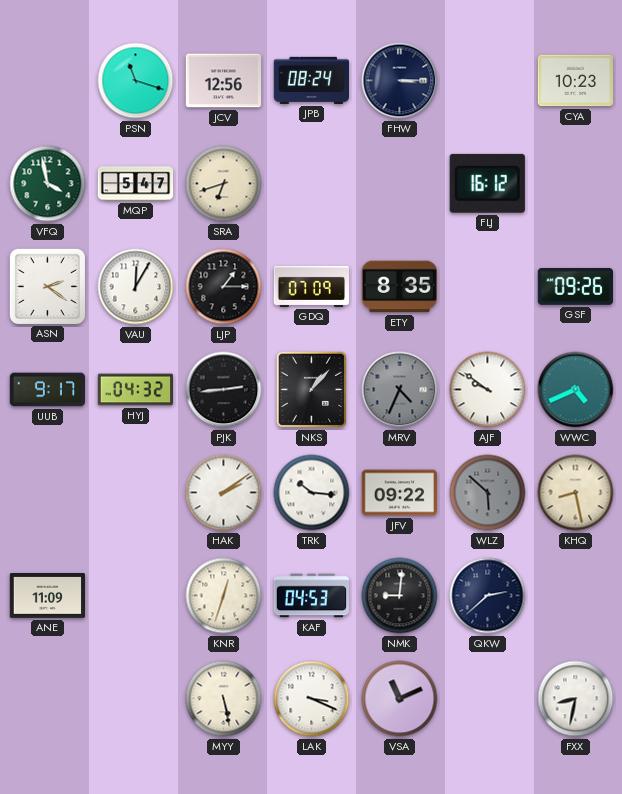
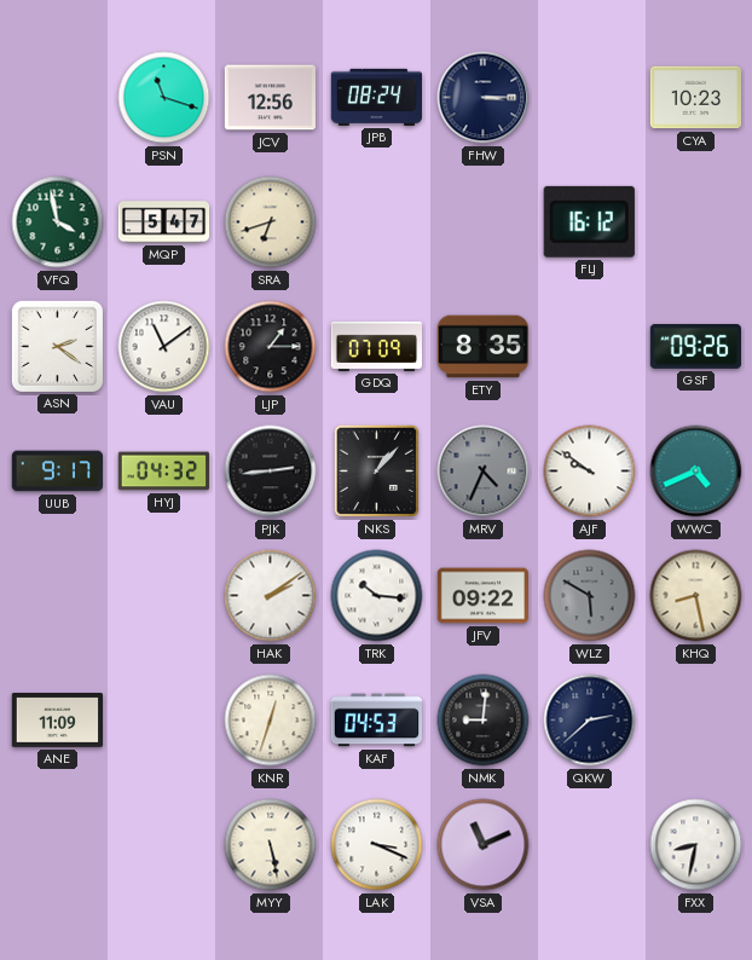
VAU: 12:05 -> 11:09
WLZ: 5:52 -> 5:50
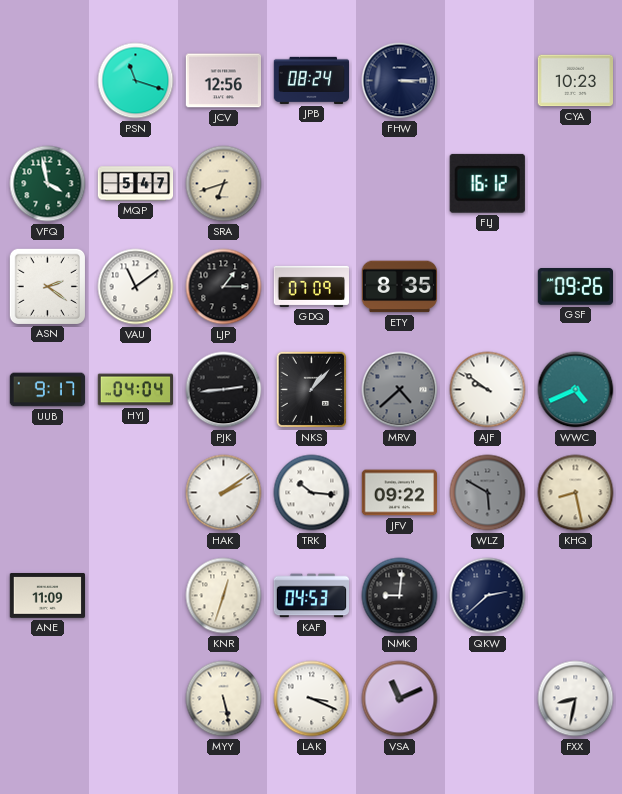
HYJ: 04:32 -> 04:04
MRV: 4:34 -> 4:38
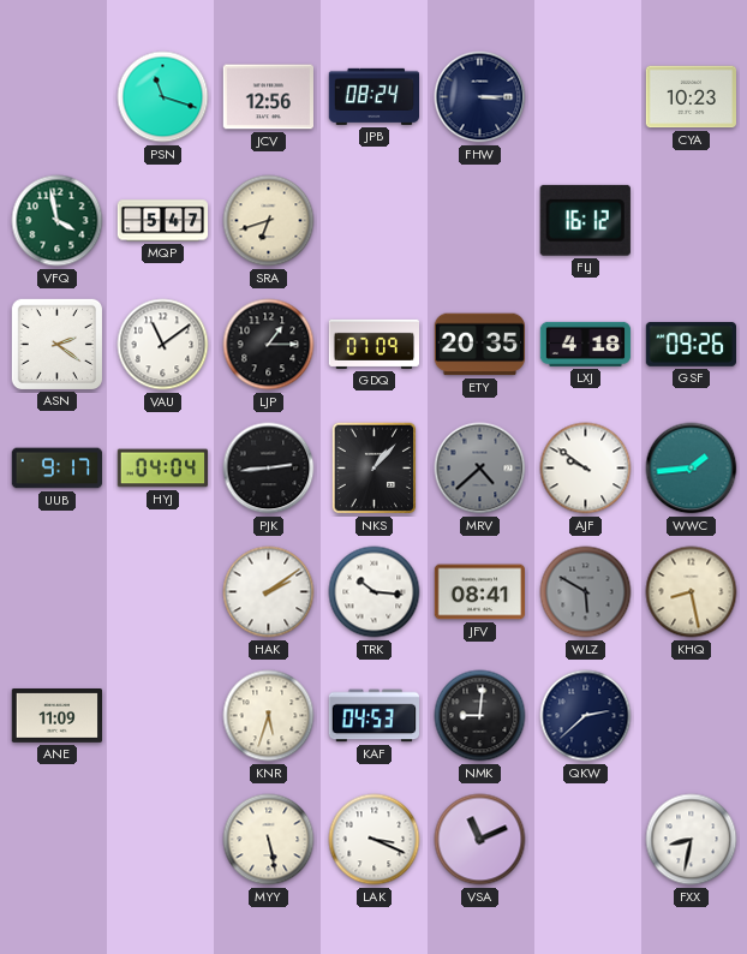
ETY: 8:35 -> 20:35
LXJ: none -> 4:18
WWC: 4:41 -> 1:44
JFV: 09:22 -> 08:41
KNR: 12:33 -> 5:33
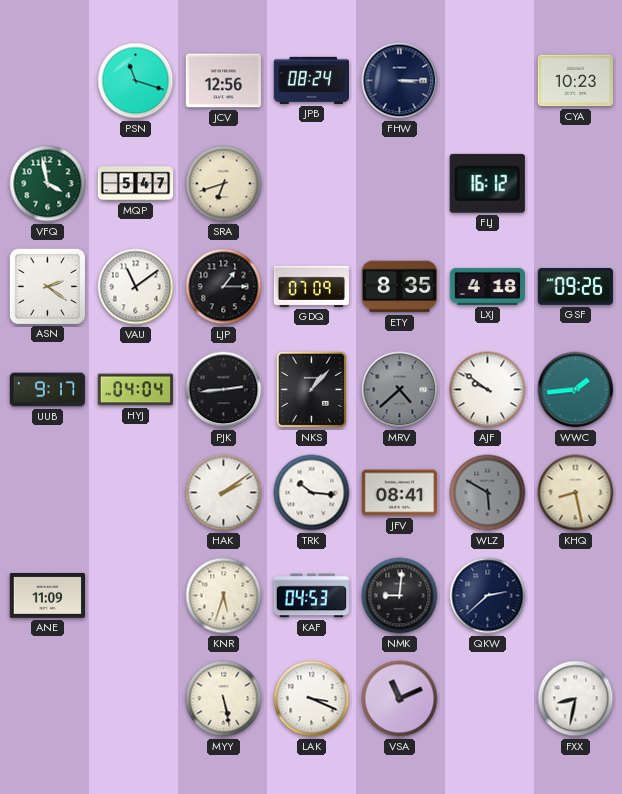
ETY: 20:35 -> 8:35
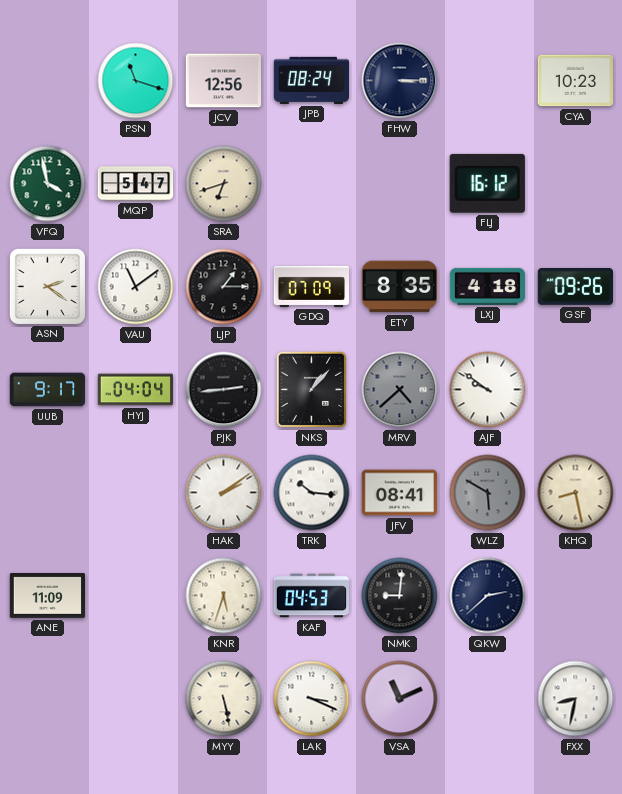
WWC: 1:44 -> none
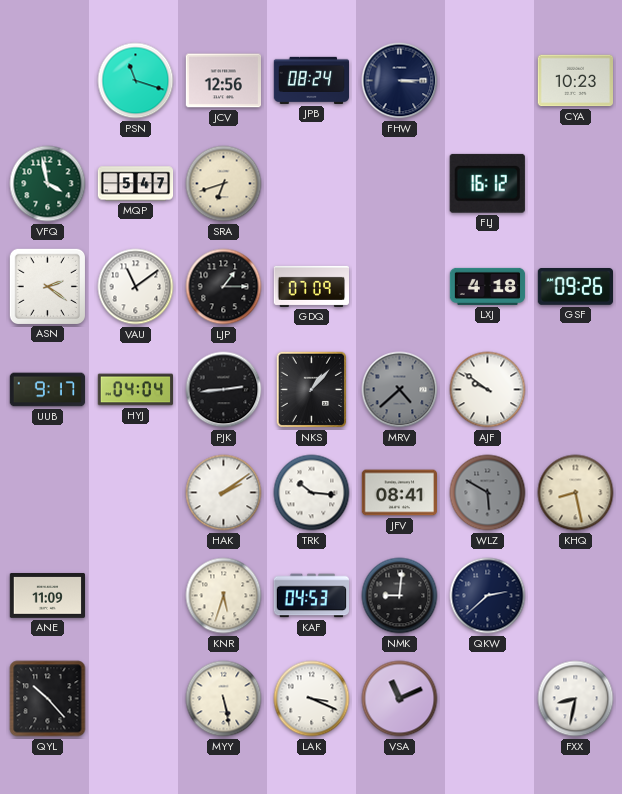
ETY: 8:35 -> none
QYL: none -> 10:23
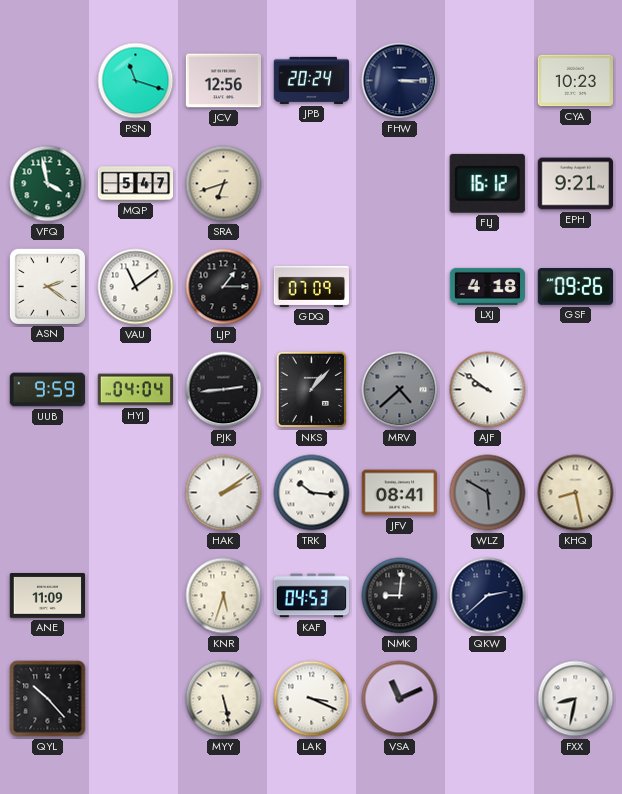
JPB: 08:24 -> 20:24
EPH: none -> 9:21
UUB: 9:17 -> 9:59
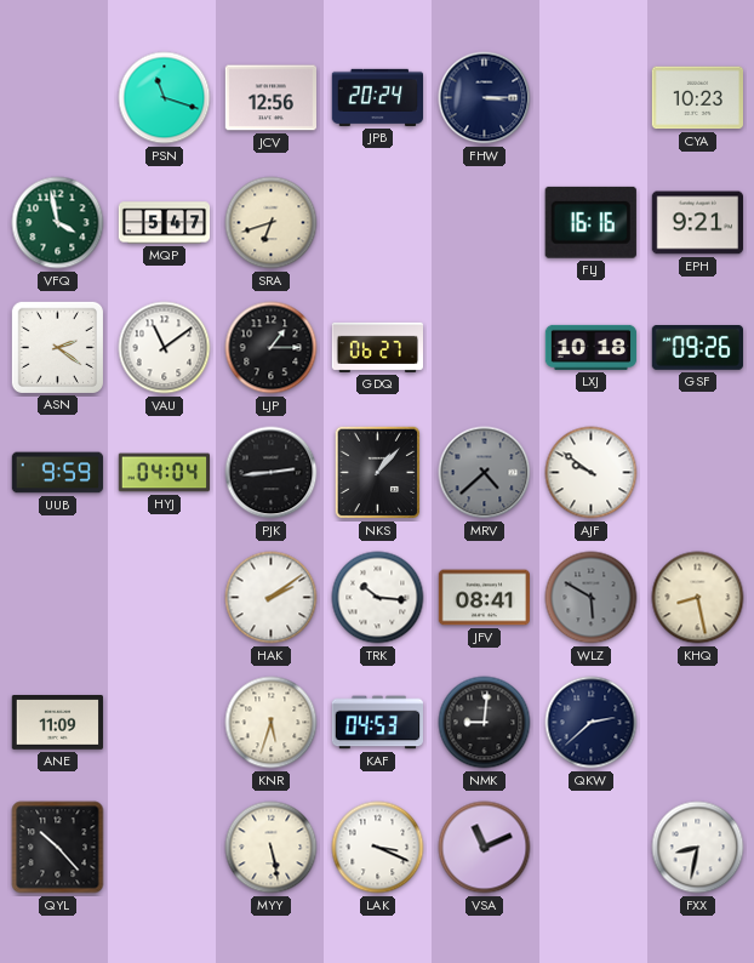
FLJ: 16:12 -> 16:16
GDQ: 07:09 -> 06:27
LXJ: 4:18 -> 10:18
